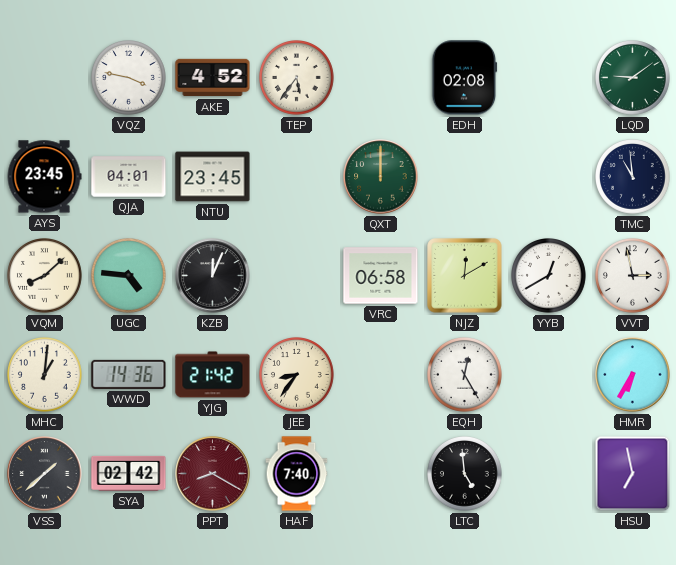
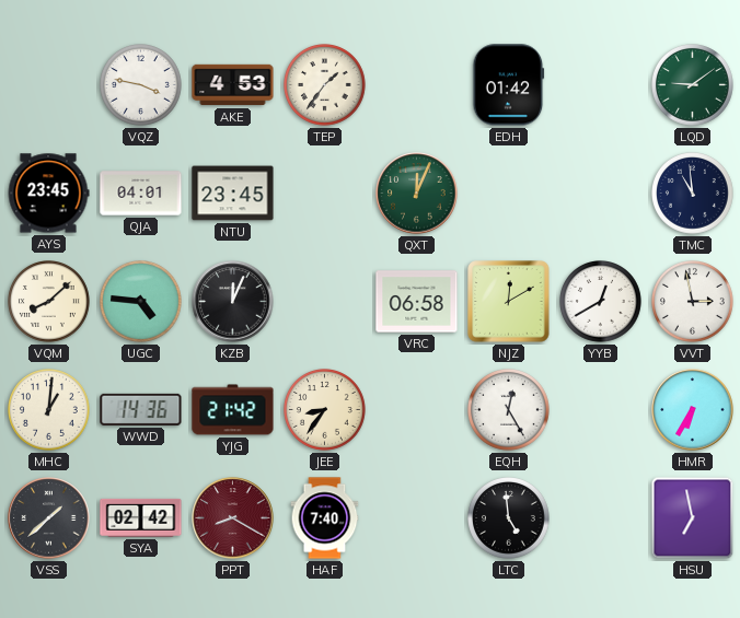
AKE: 4:52 -> 4:53
TEP: 5:36 -> 1:36
EDH: 02:08 -> 01:42
QXT: 12:00 -> 12:04
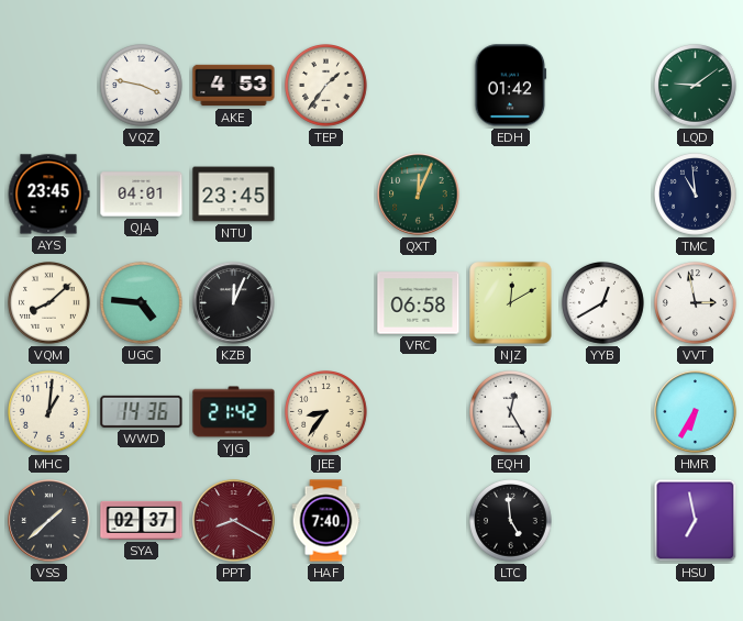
SYA: 02:42 -> 02:37
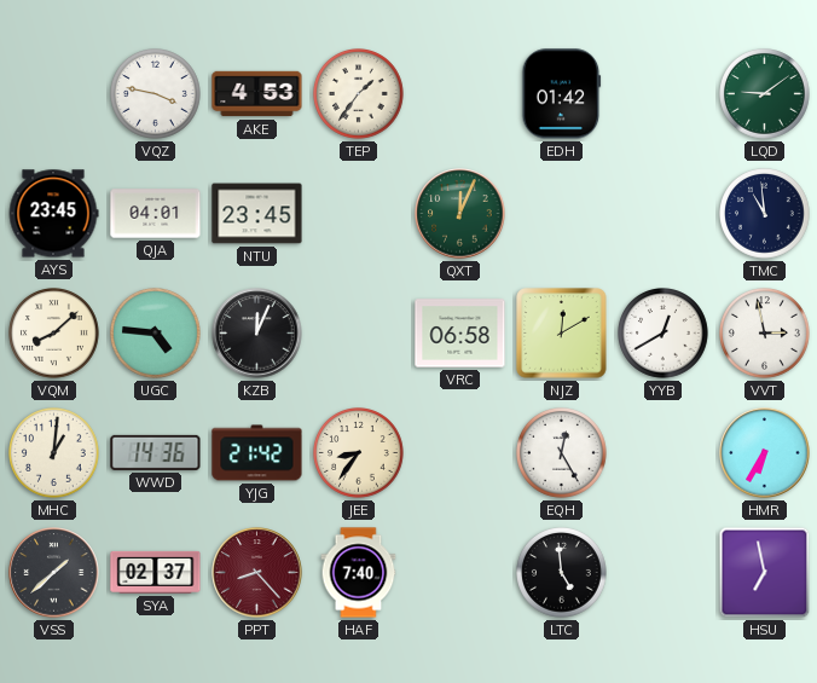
PPT: 8:20 -> 8:23
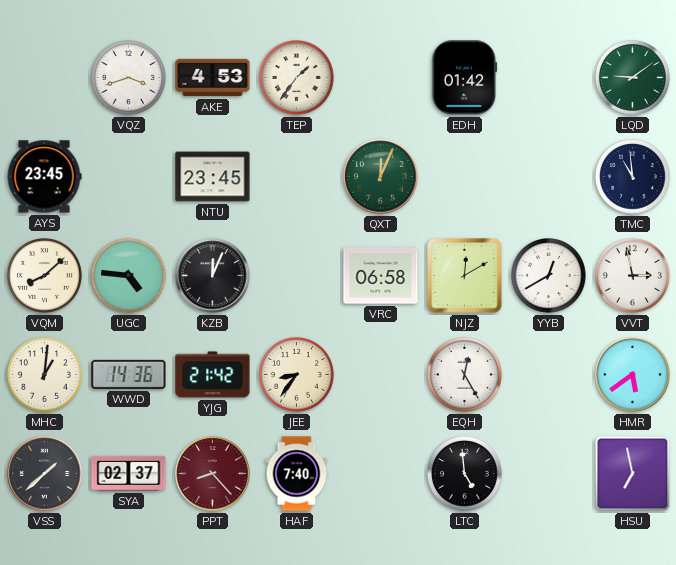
VQZ: 3:47 -> 3:42
QJA: 04:01 -> none
HMR: 6:35 -> 5:39
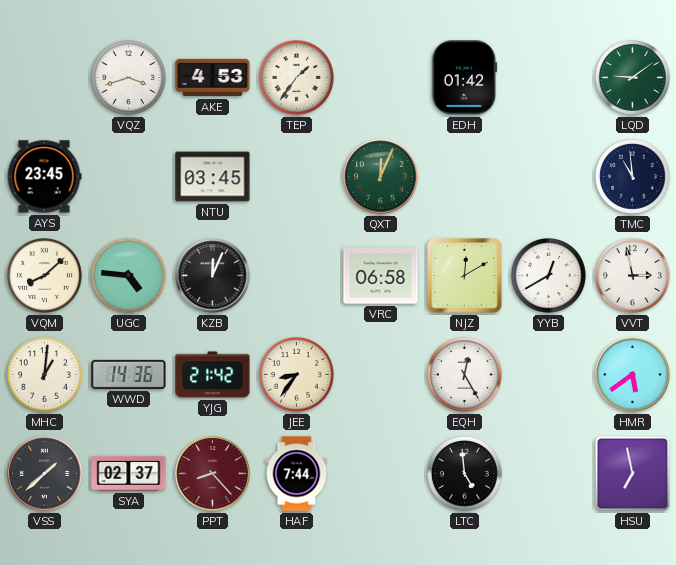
NTU: 23:45 -> 03:45
HAF: 7:40 -> 7:44
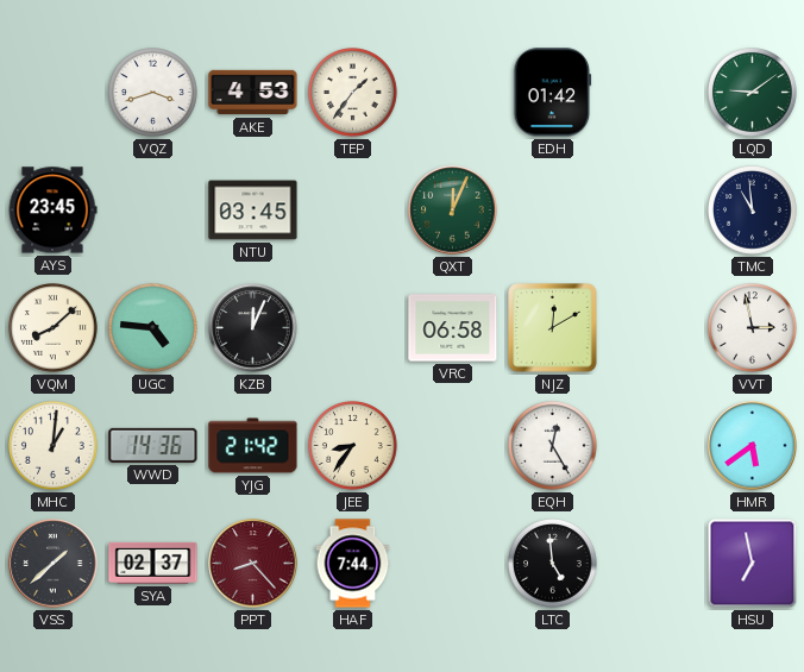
YYB: 12:40 -> none
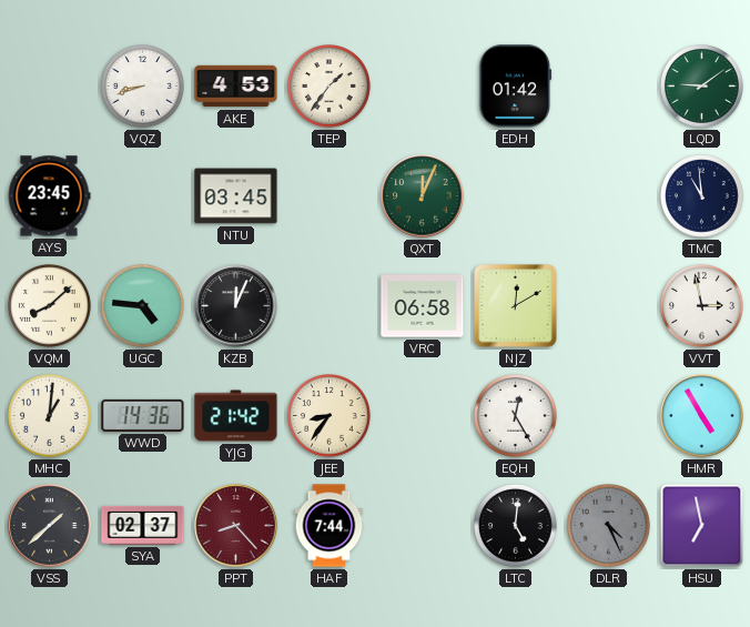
VQZ: 3:42 -> 8:42
HMR: 5:39 -> 4:55
LTC: 4:59 -> 5:01
DLR: none -> 4:26
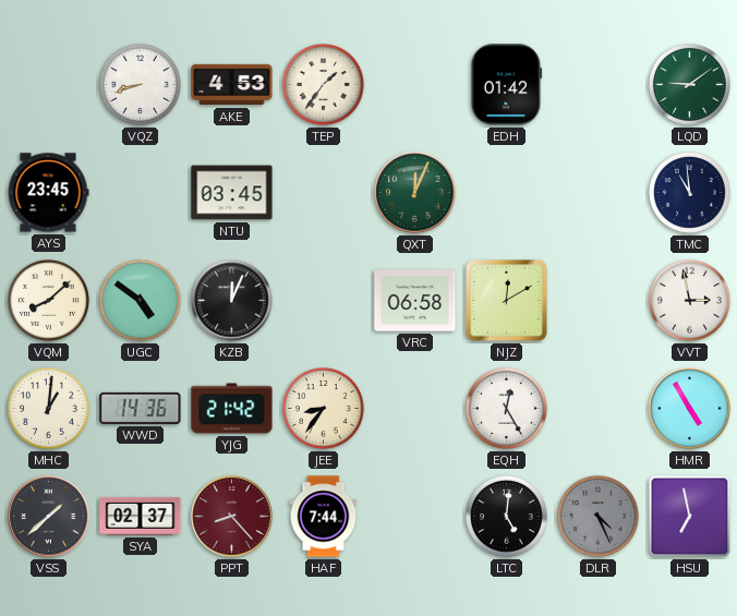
UGC: 4:46 -> 4:51
